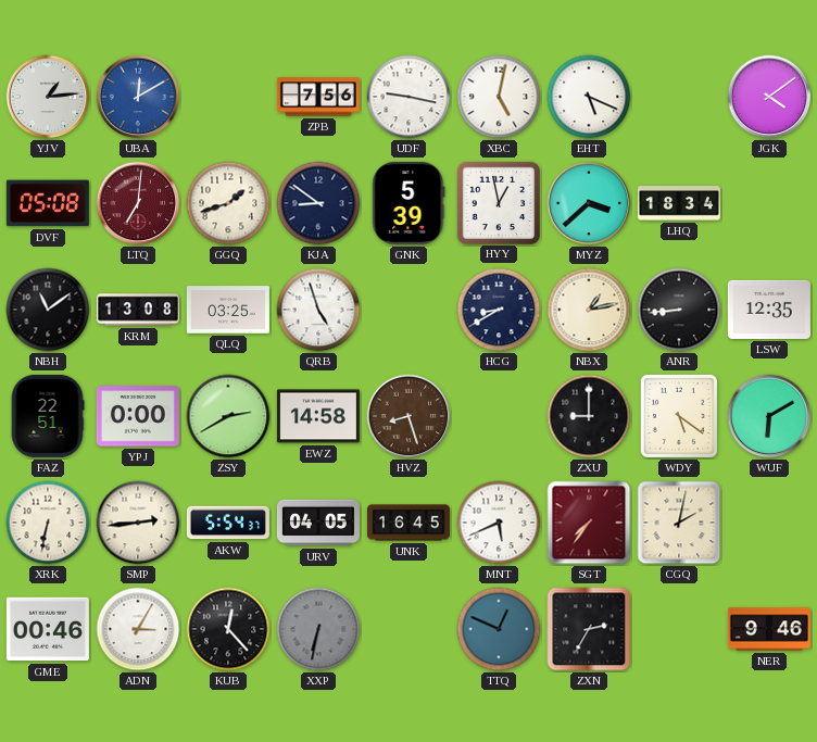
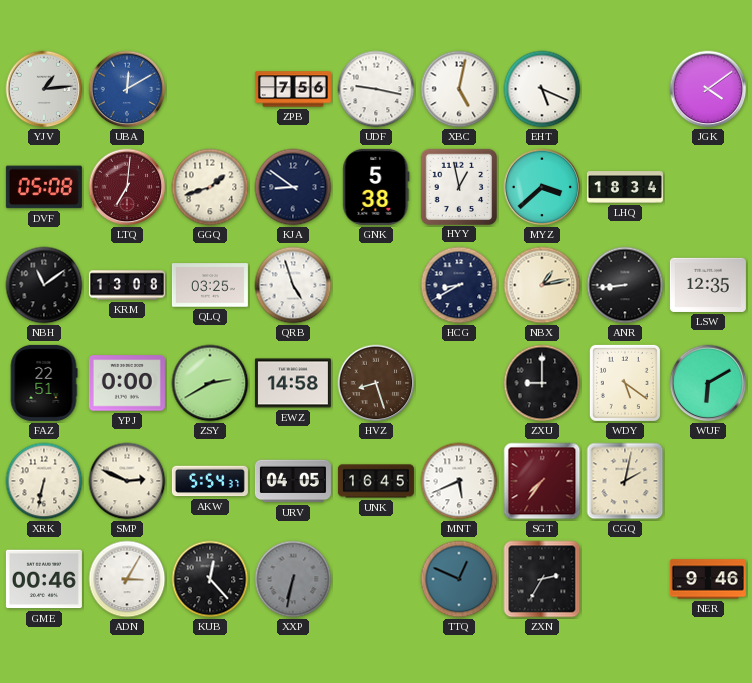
GNK: 5:39 -> 5:38
SMP: 2:44 -> 2:49
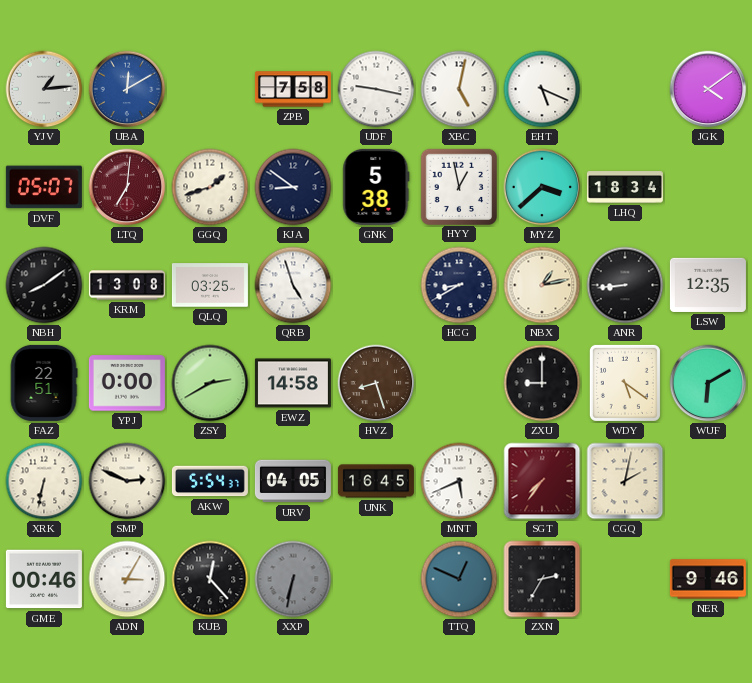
ZPB: 7:56 -> 7:58
DVF: 05:08 -> 05:07
NBH: 11:09 -> 8:09
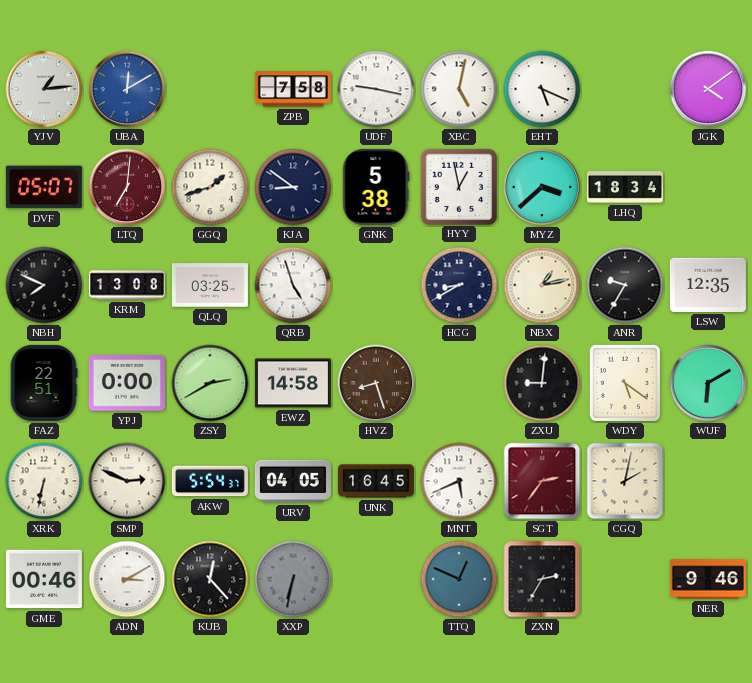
NBH: 8:09 -> 7:49
ANR: 8:44 -> 9:35
ZXU: 9:00 -> 9:01
SGT: 7:36 -> 2:36
ADN: 3:05 -> 3:10
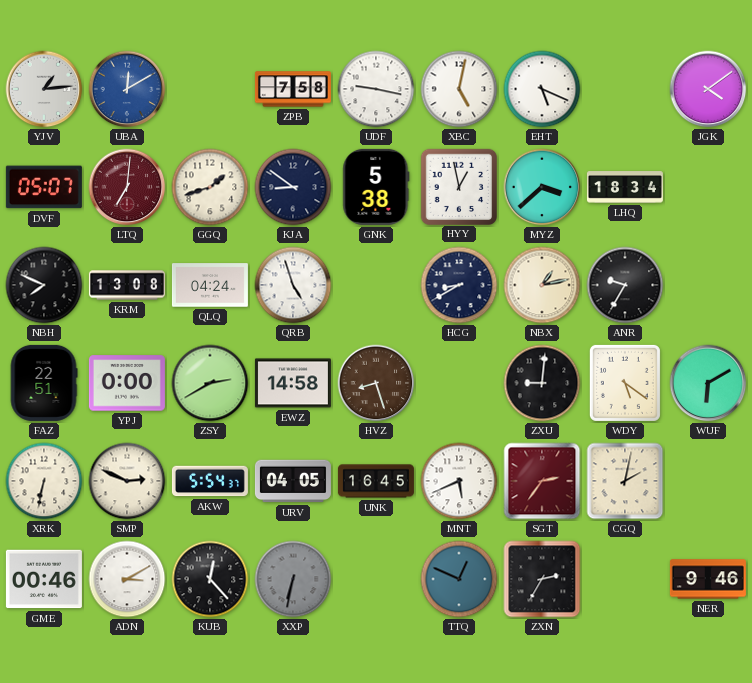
QLQ: 03:25 -> 04:24
LSW: 12:35 -> none
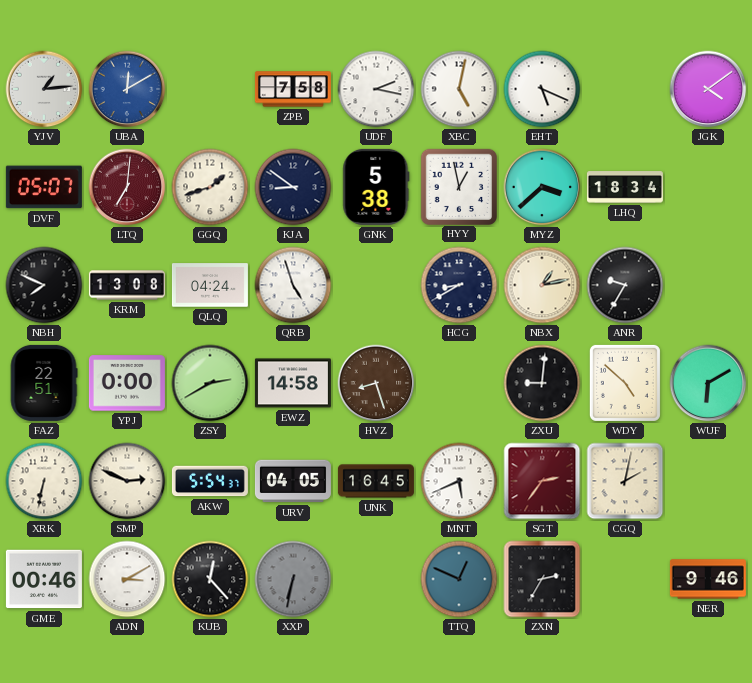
UDF: 9:17 -> 2:17
WDY: 5:21 -> 4:52
